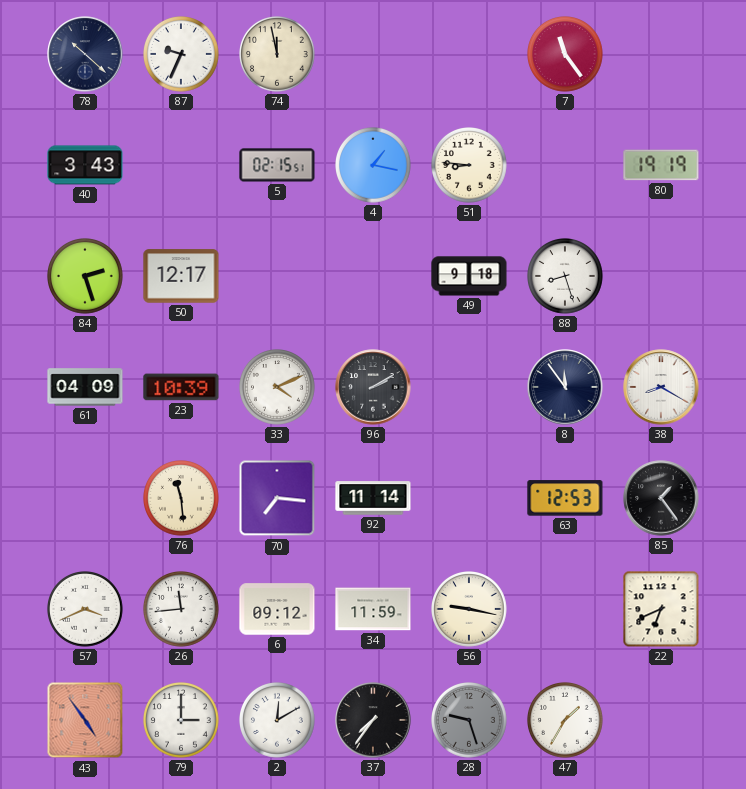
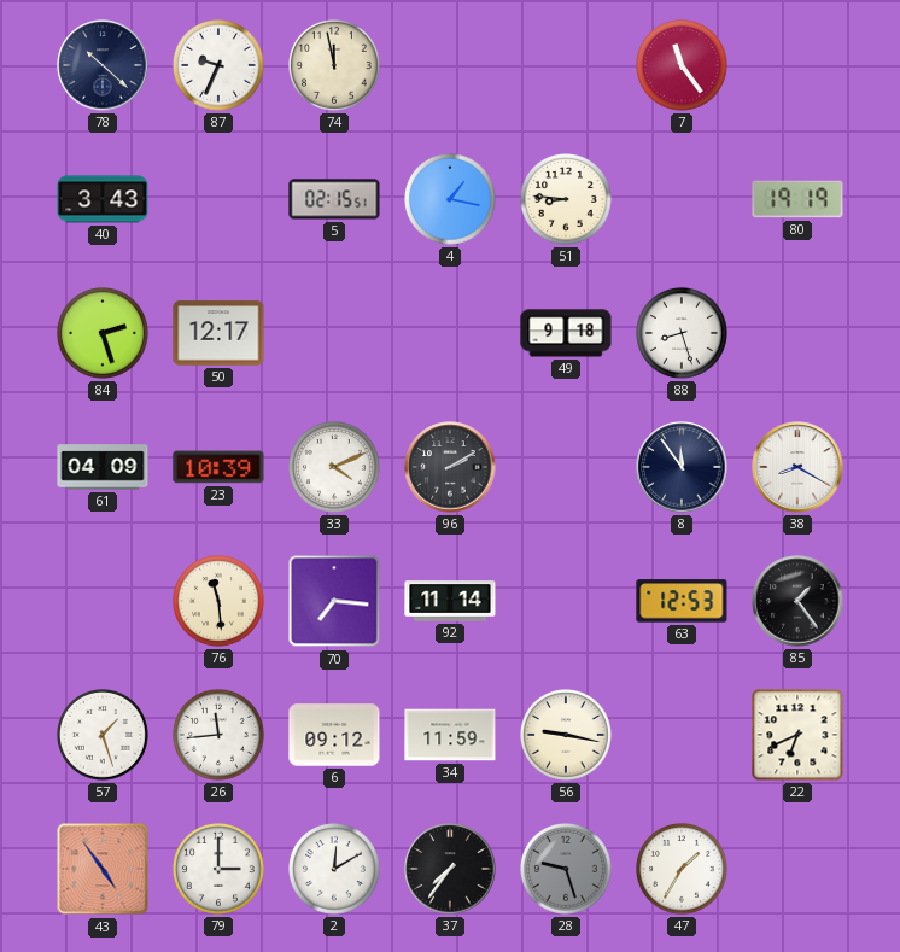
57: 3:41 -> 1:27
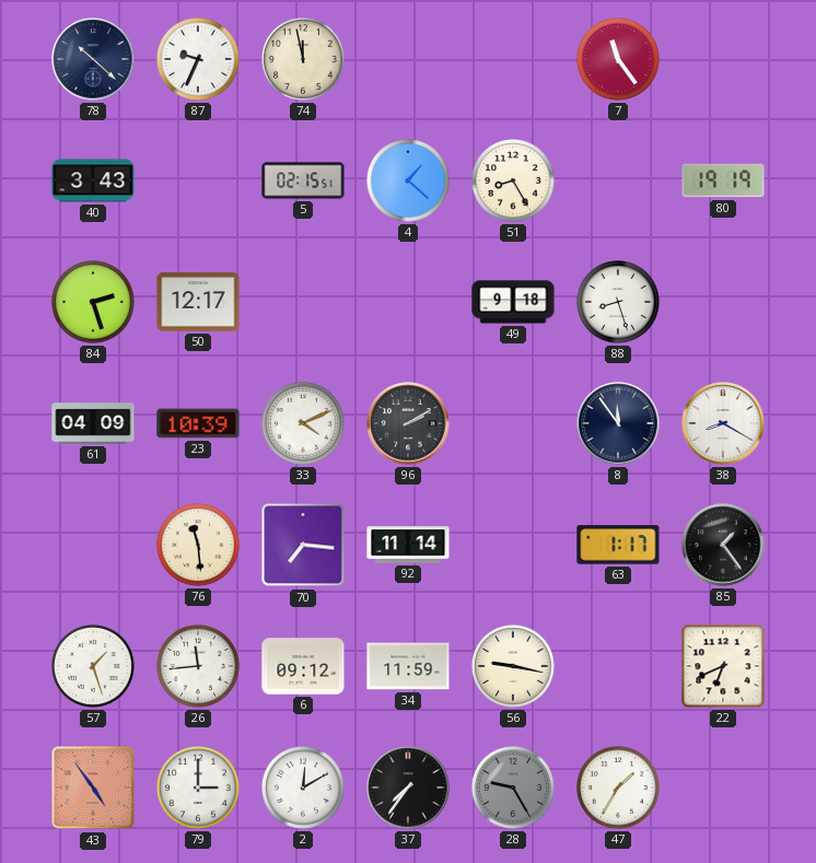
4: 1:17 -> 1:22
51: 8:46 -> 8:25
63: 12:53 -> 1:17
28: 9:27 -> 9:25
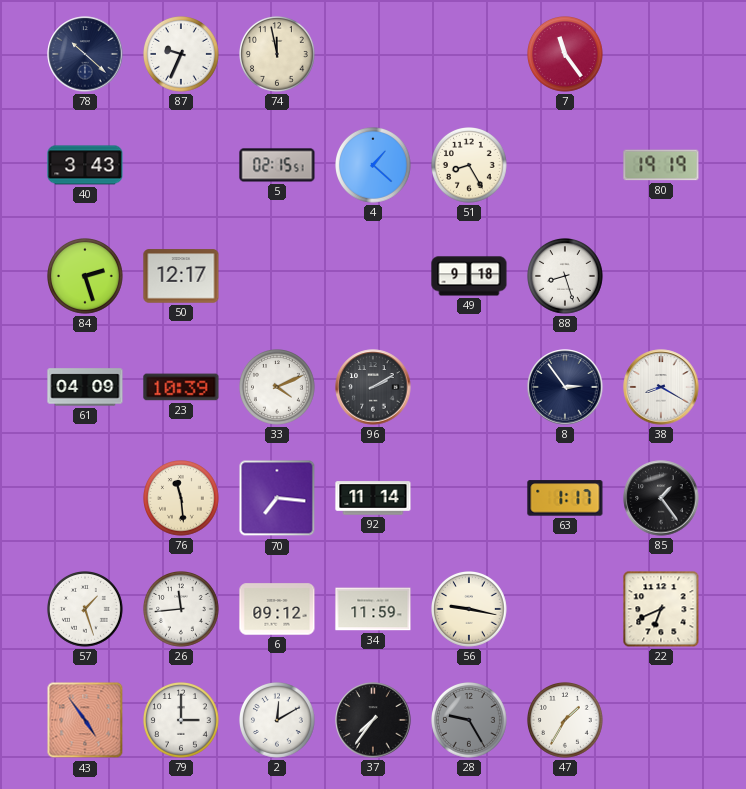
8: 11:54 -> 2:54
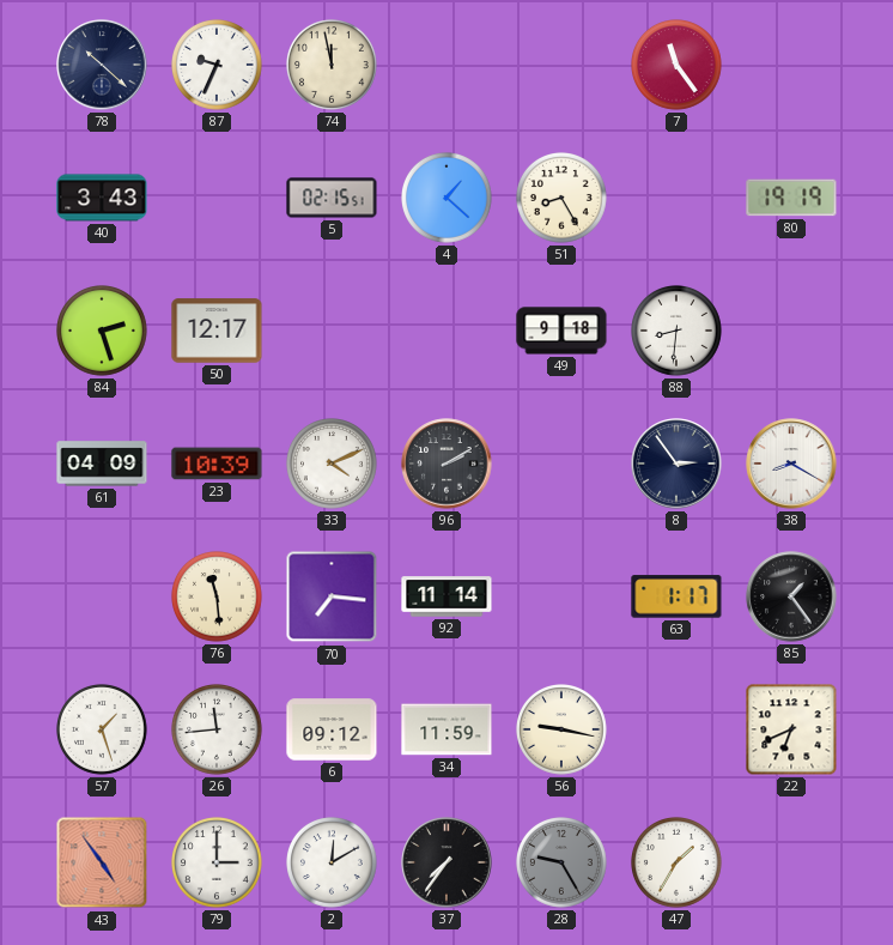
88: 8:27 -> 8:31
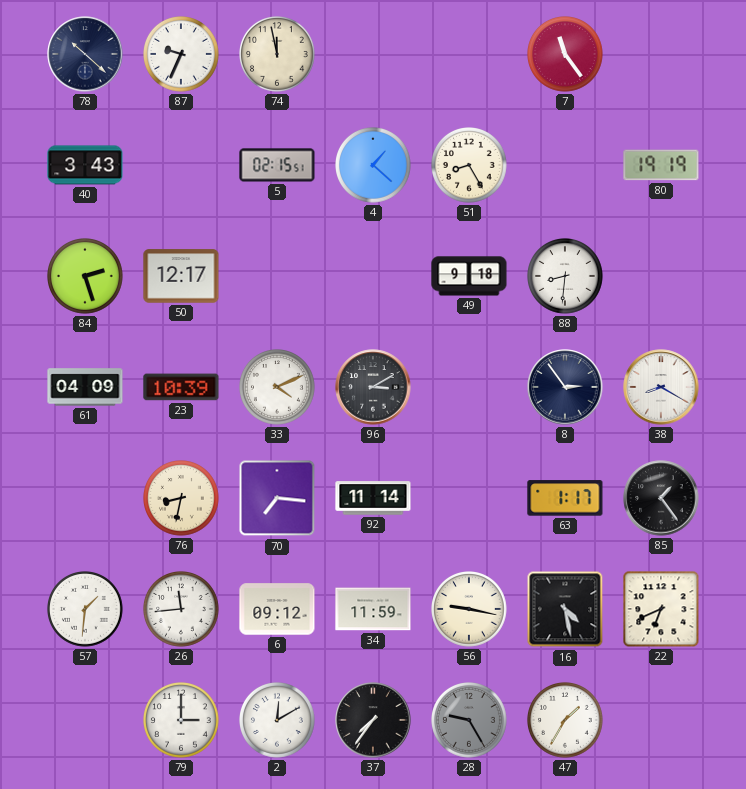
96: 2:10 -> 3:10
76: 11:29 -> 8:32
57: 1:27 -> 1:31
16: none -> 4:28
43: 4:54 -> none
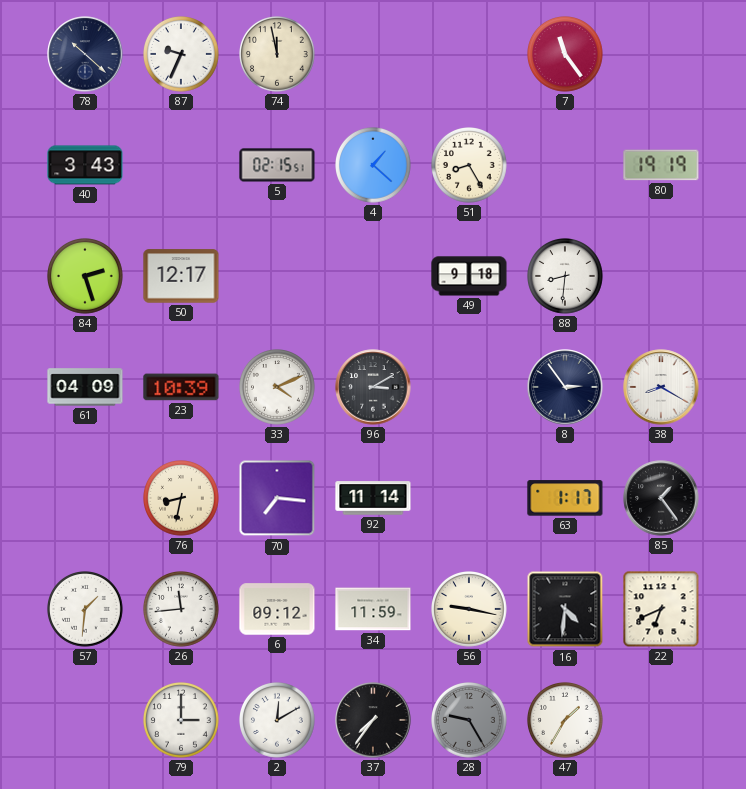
16: 4:28 -> 4:31
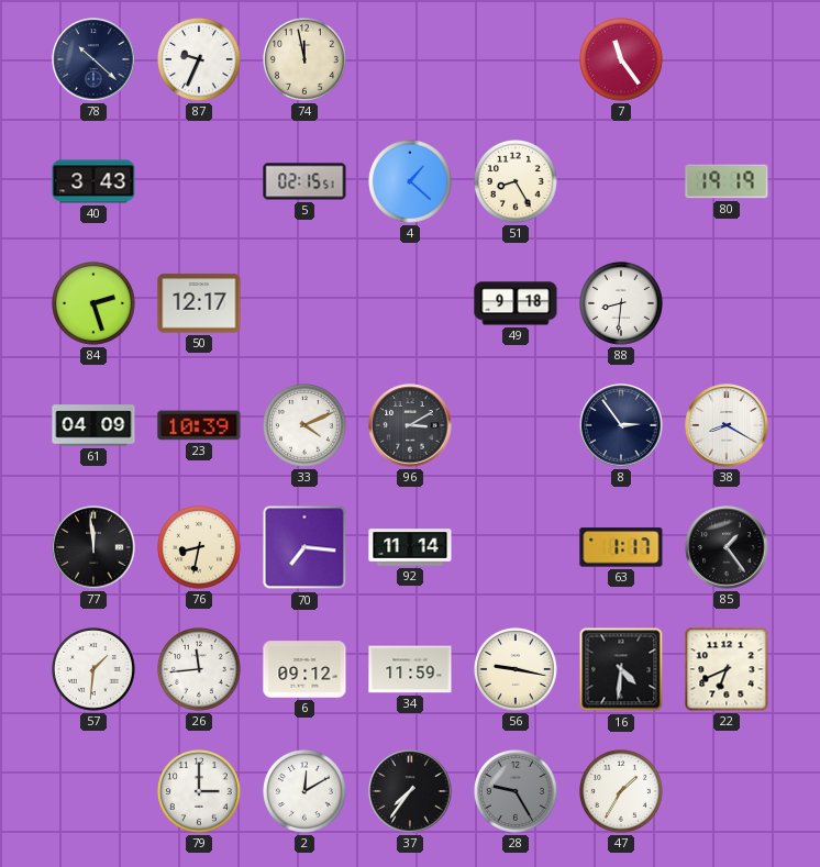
77: none -> 11:59
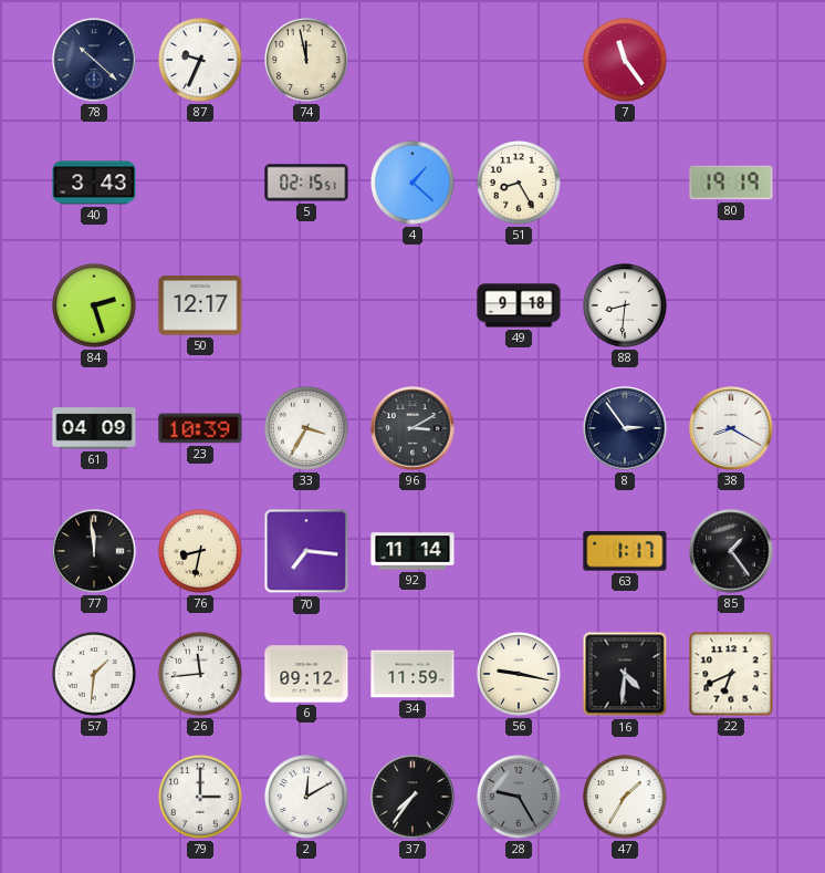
33: 4:11 -> 3:35
